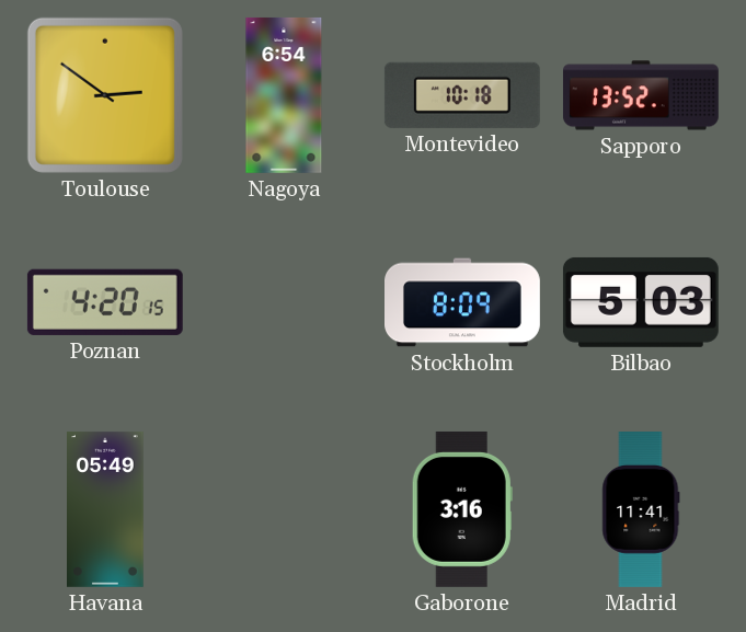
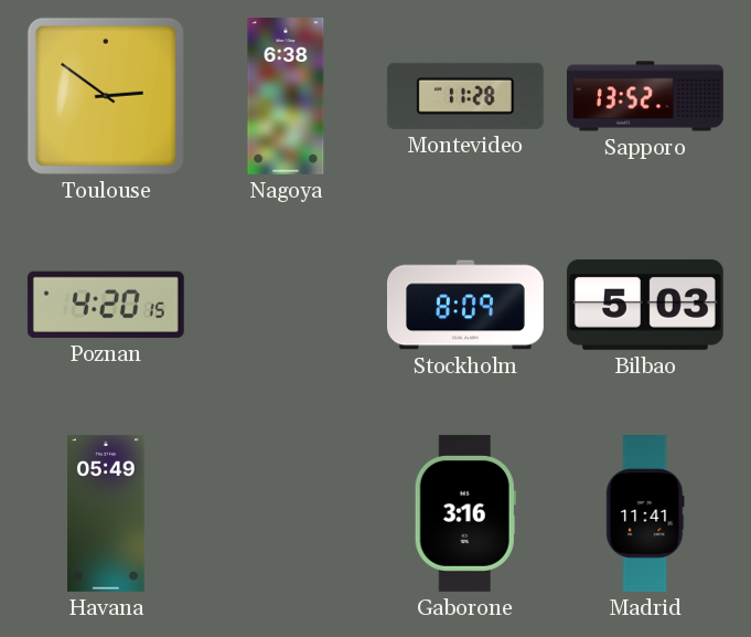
Nagoya: 6:54 -> 6:38
Montevideo: 10:18 -> 11:28
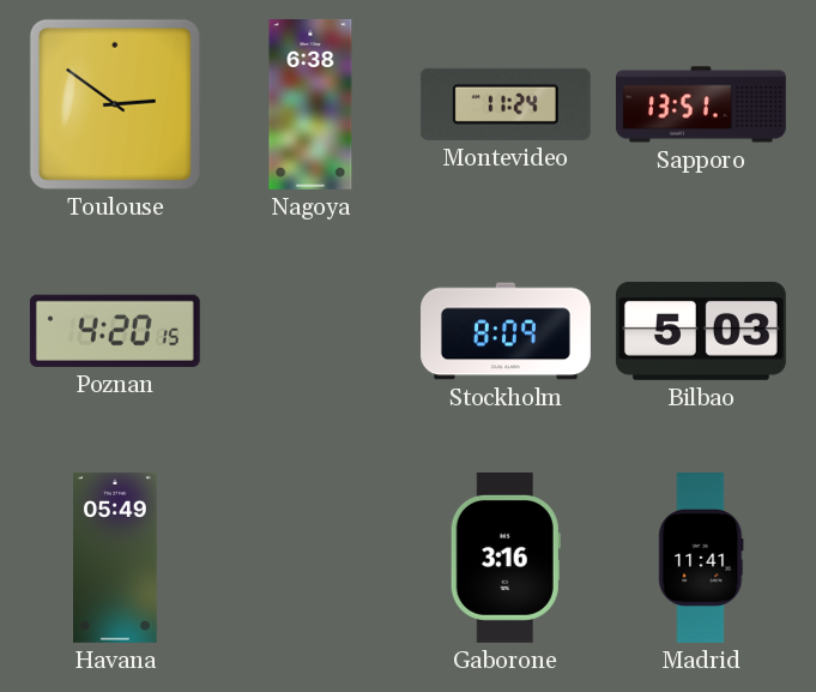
Montevideo: 11:28 -> 11:24
Sapporo: 13:52 -> 13:51
